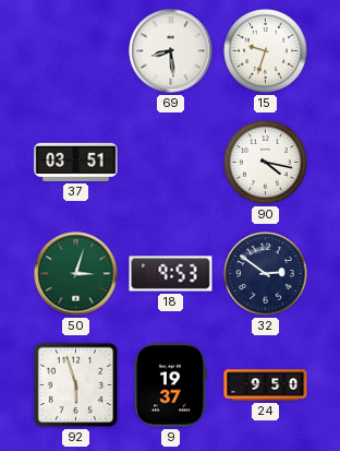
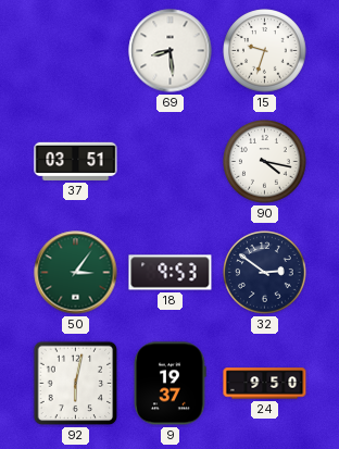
50: 3:03 -> 3:06
92: 5:57 -> 6:02
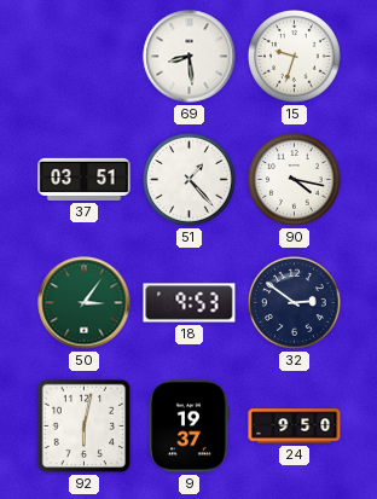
51: none -> 1:23
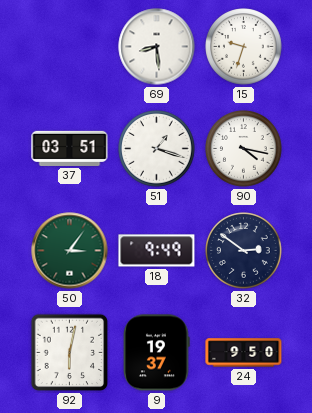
51: 1:23 -> 1:18
18: 9:53 -> 9:49
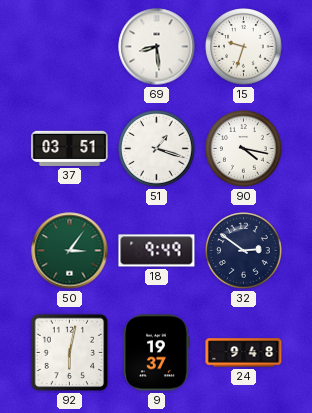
24: 9:50 -> 9:48
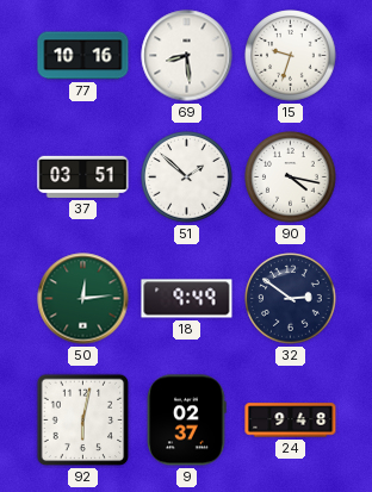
77: none -> 10:16
51: 1:18 -> 1:52
50: 3:06 -> 12:14
9: 19:37 -> 02:37
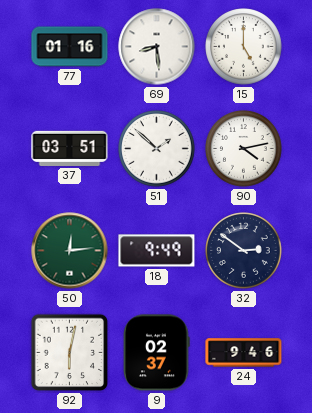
77: 10:16 -> 01:16
15: 9:33 -> 5:00
90: 4:17 -> 4:13
24: 9:48 -> 9:46
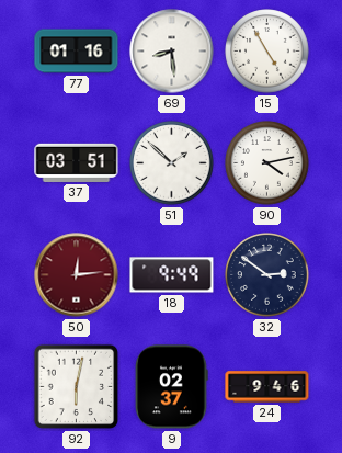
15: 5:00 -> 4:55
50 dial: green -> burgundy
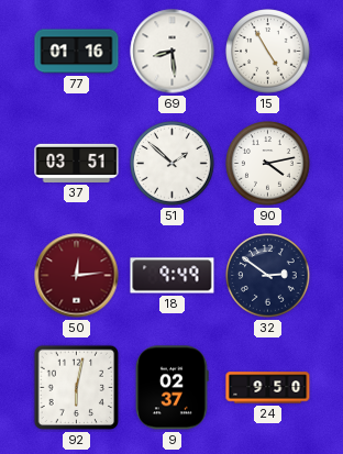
24: 9:46 -> 9:50
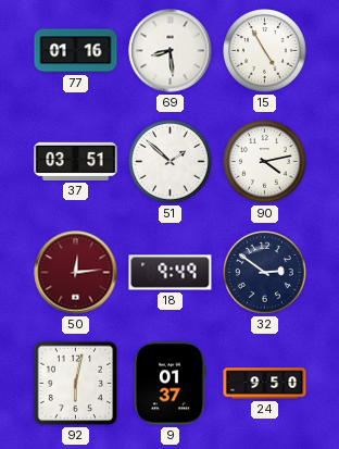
9: 02:37 -> 01:37
